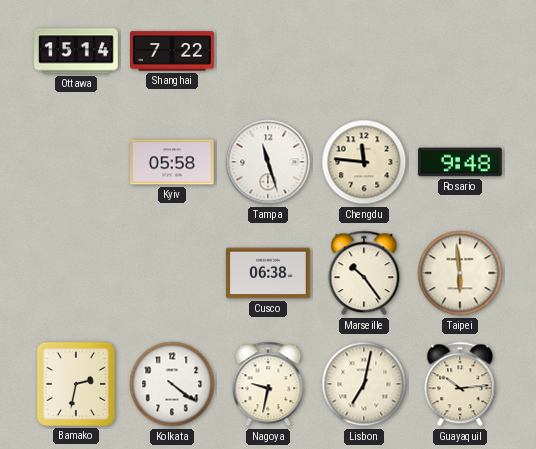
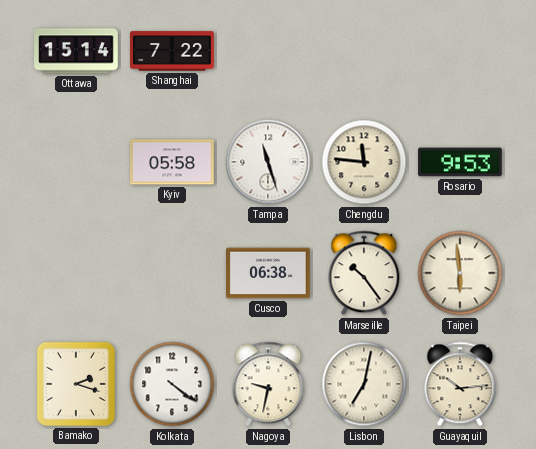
Rosario: 9:48 -> 9:53
Bamako: 2:32 -> 2:18
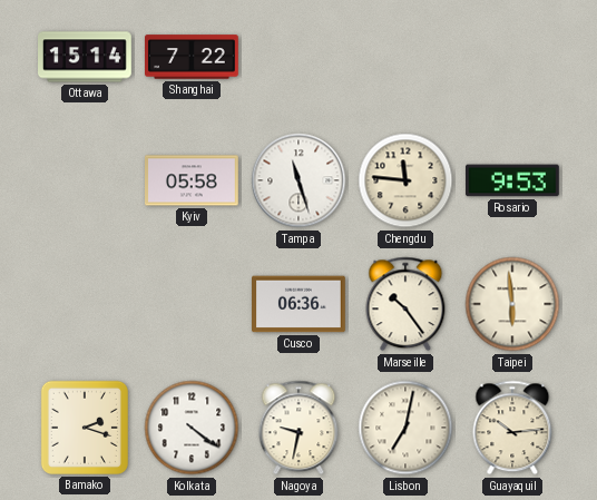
Cusco: 06:38 -> 06:36
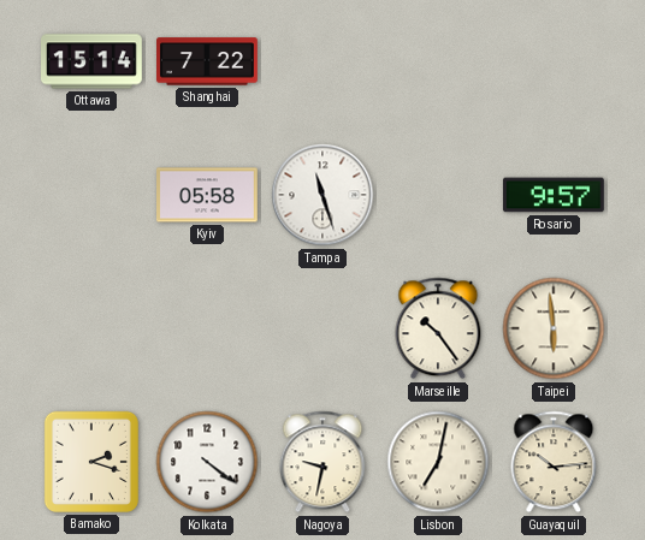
Chengdu: 11:46 -> none
Rosario: 9:53 -> 9:57
Cusco: 06:36 -> none
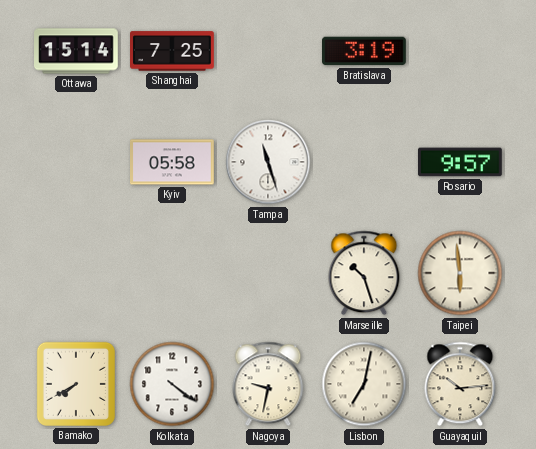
Shanghai: 7:22 -> 7:25
Bratislava: none -> 3:19
Marseille: 10:24 -> 10:27
Bamako: 2:18 -> 7:40
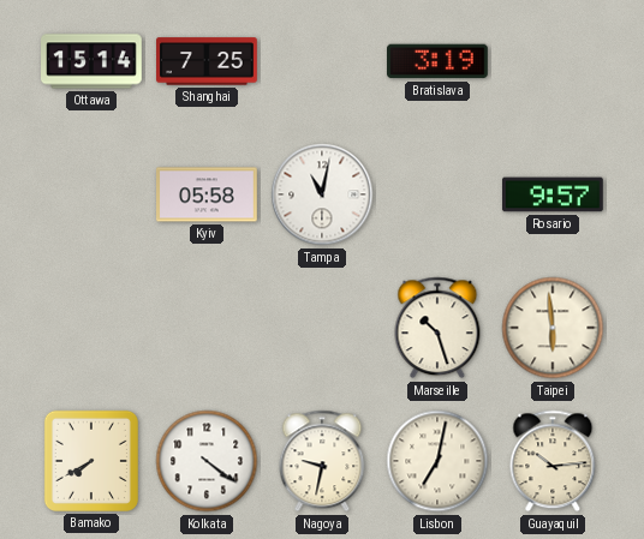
Tampa: 11:27 -> 11:02
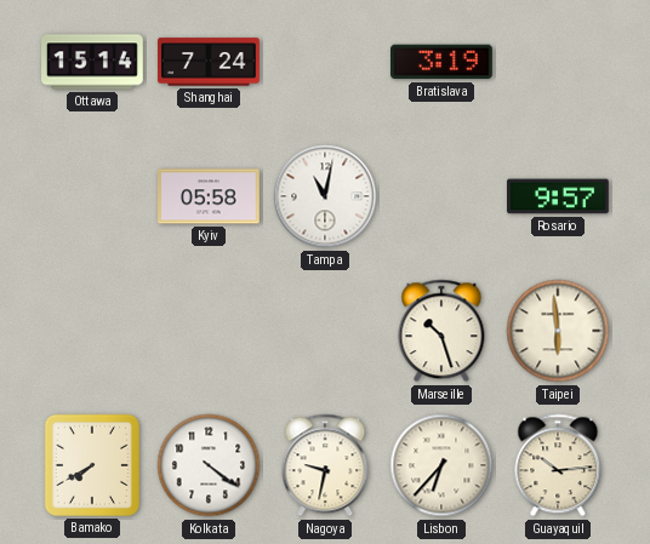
Shanghai: 7:25 -> 7:24
Lisbon: 7:02 -> 6:37
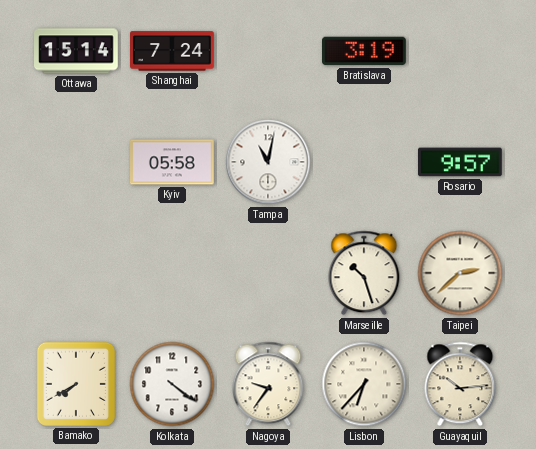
Taipei: 5:59 -> 2:38
Nagoya: 9:32 -> 9:36
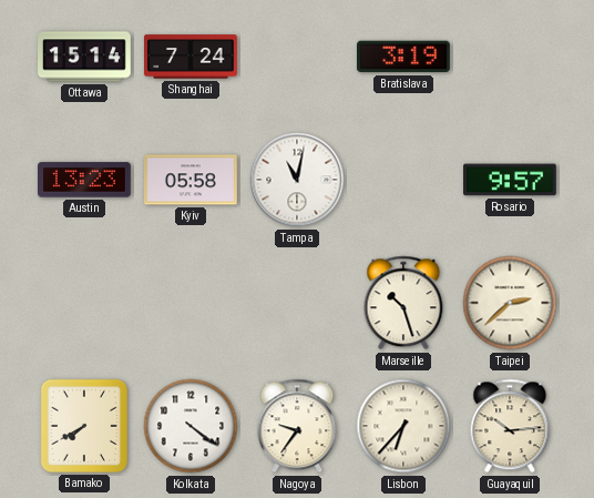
Austin: none -> 13:23
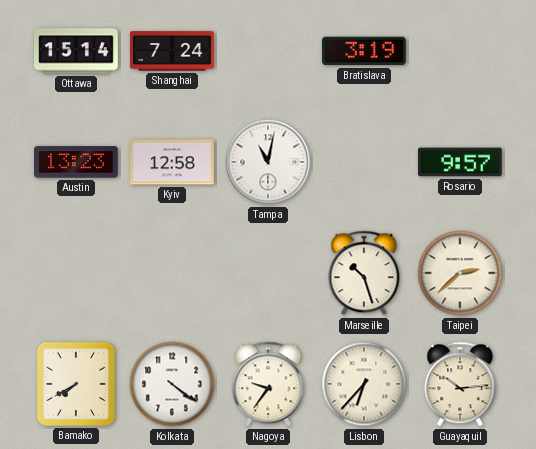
Kyiv: 05:58 -> 12:58
